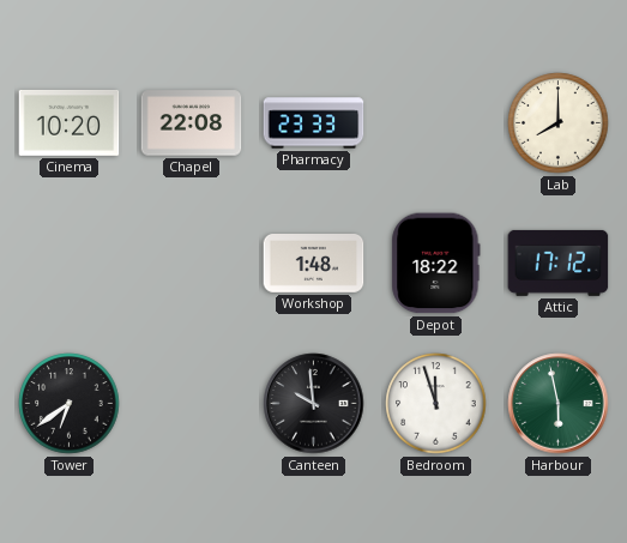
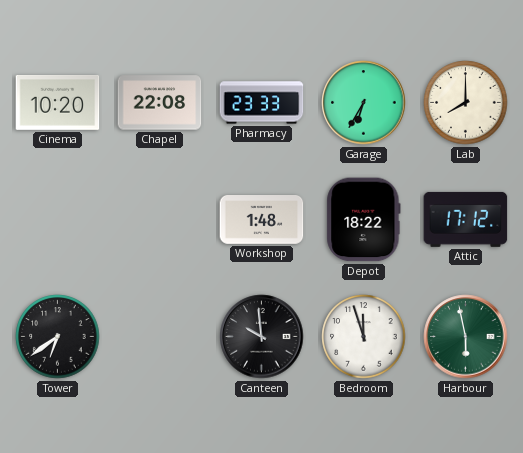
Garage: none -> 6:35
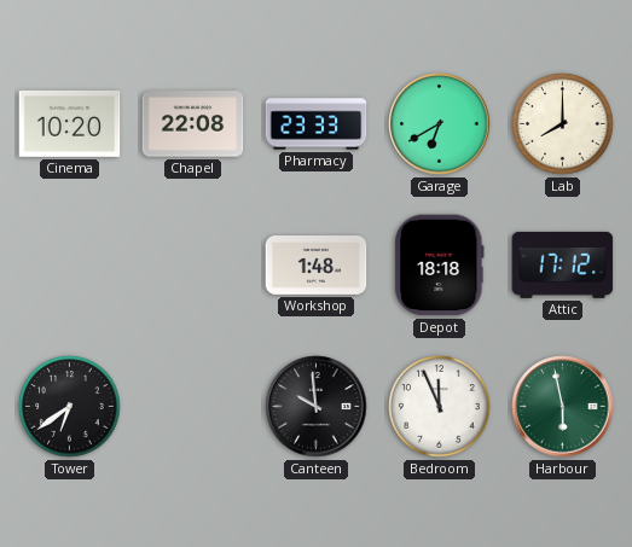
Garage: 6:35 -> 6:40
Depot: 18:22 -> 18:18
Bedroom: 11:57 -> 11:56
